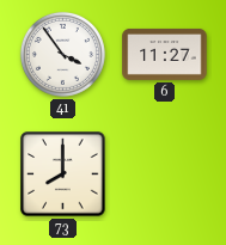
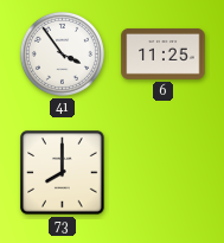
6: 11:27 -> 11:25
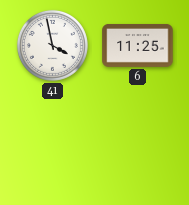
41: 3:54 -> 3:58
73: 8:00 -> none
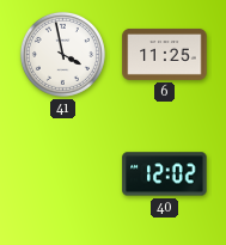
40: none -> 12:02
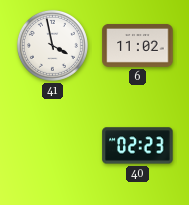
6: 11:25 -> 11:02
40: 12:02 -> 02:23
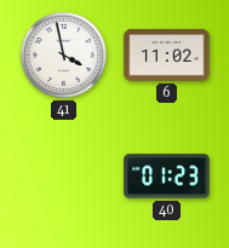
40: 02:23 -> 01:23
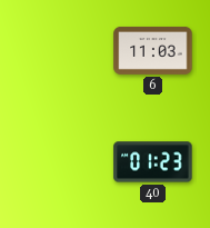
41: 3:58 -> none
6: 11:02 -> 11:03
